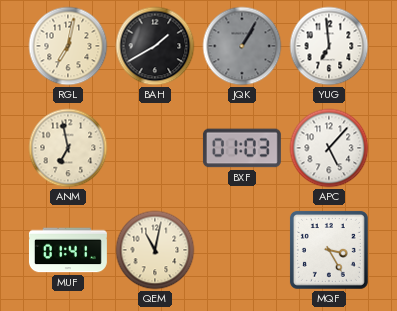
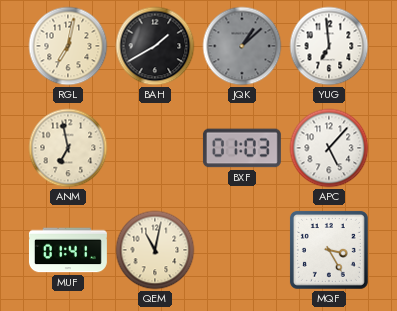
JQK: 1:05 -> 1:08
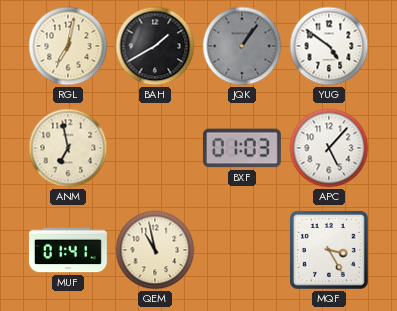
JQK: 1:08 -> 1:06
YUG: 6:59 -> 4:51
QEM: 11:02 -> 10:58
